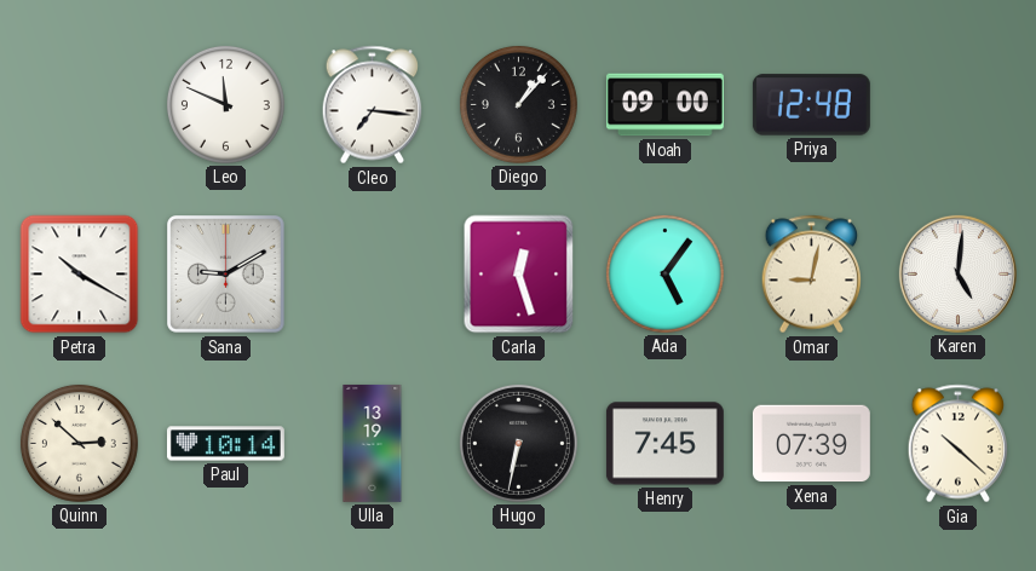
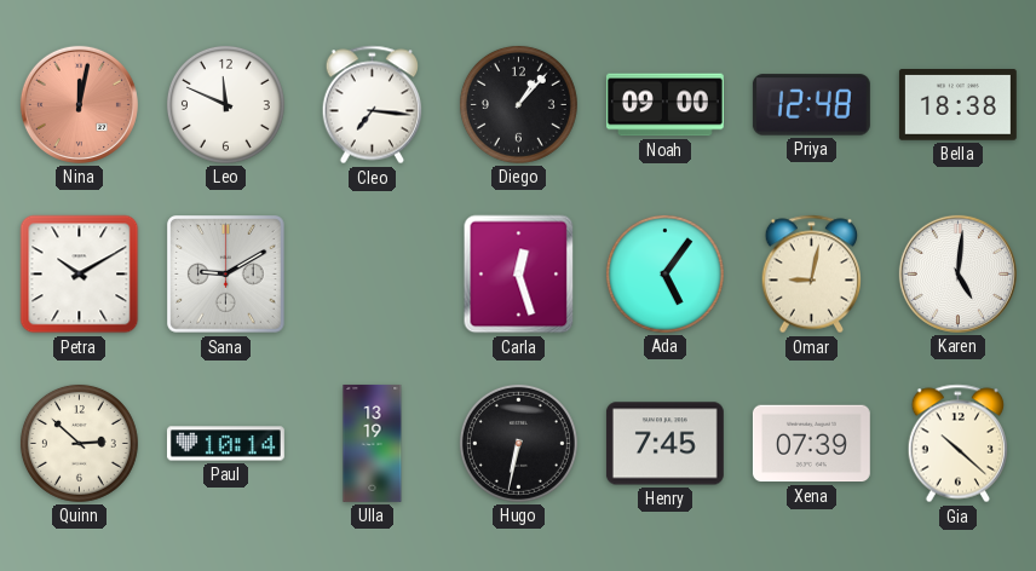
Nina: none -> 12:02
Bella: none -> 18:38
Petra: 10:20 -> 10:10
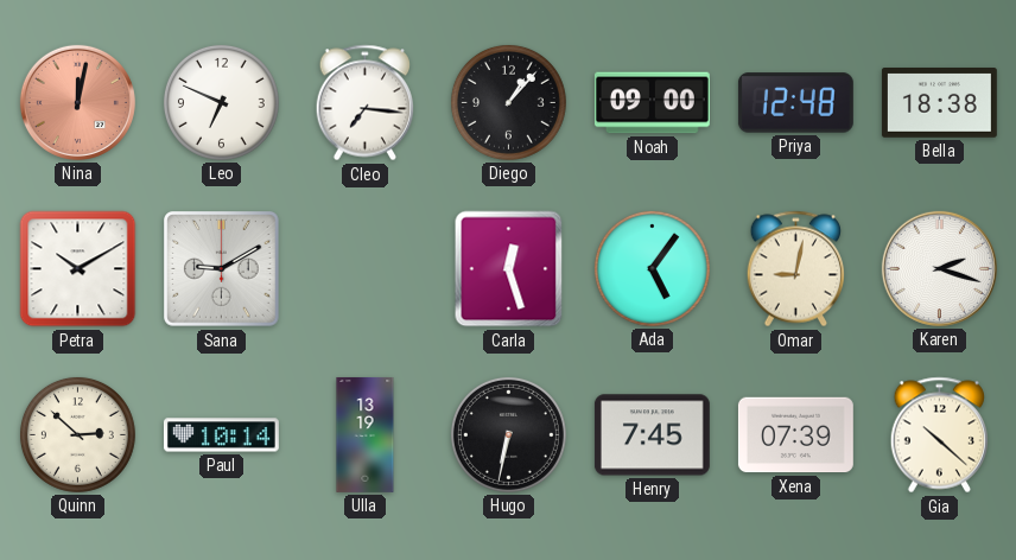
Leo: 11:49 -> 6:49
Karen: 5:01 -> 2:18
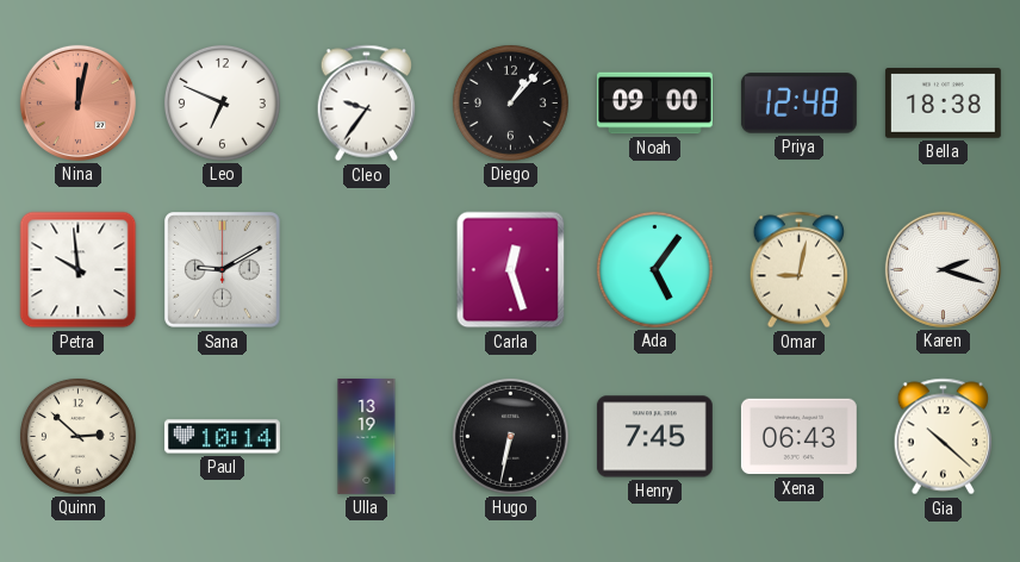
Cleo: 7:16 -> 9:36
Petra: 10:10 -> 9:59
Xena: 07:39 -> 06:43
